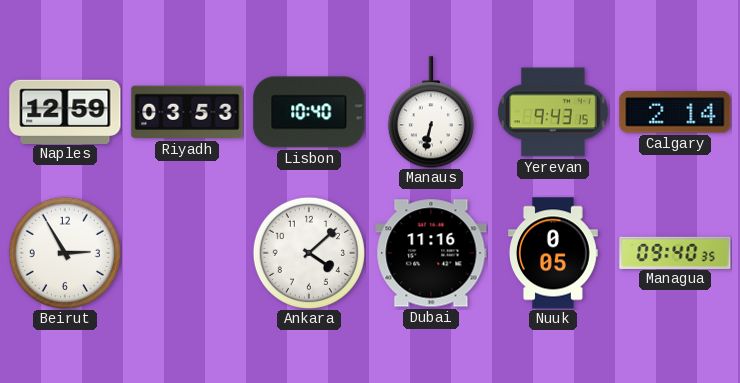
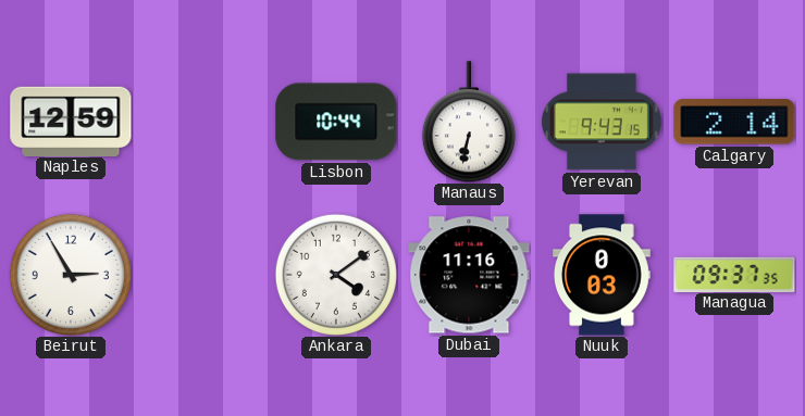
Riyadh: 03:53 -> none
Lisbon: 10:40 -> 10:44
Ankara: 4:08 -> 4:09
Nuuk: 0:05 -> 0:03
Managua: 09:40 -> 09:37
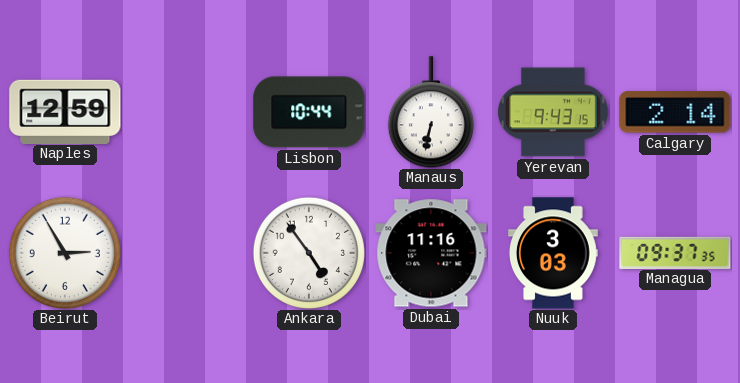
Ankara: 4:09 -> 4:54
Nuuk: 0:03 -> 3:03
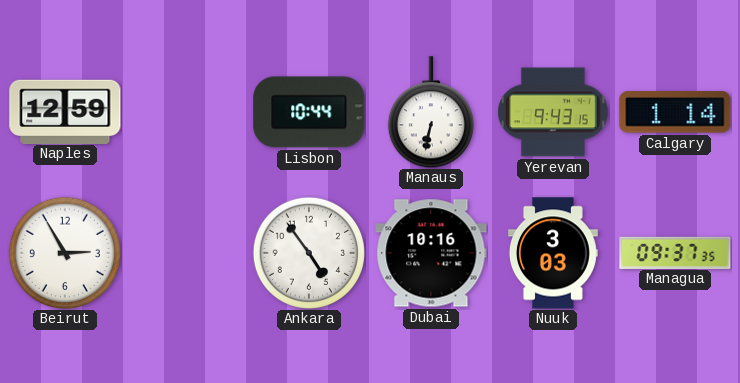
Calgary: 2:14 -> 1:14
Dubai: 11:16 -> 10:16
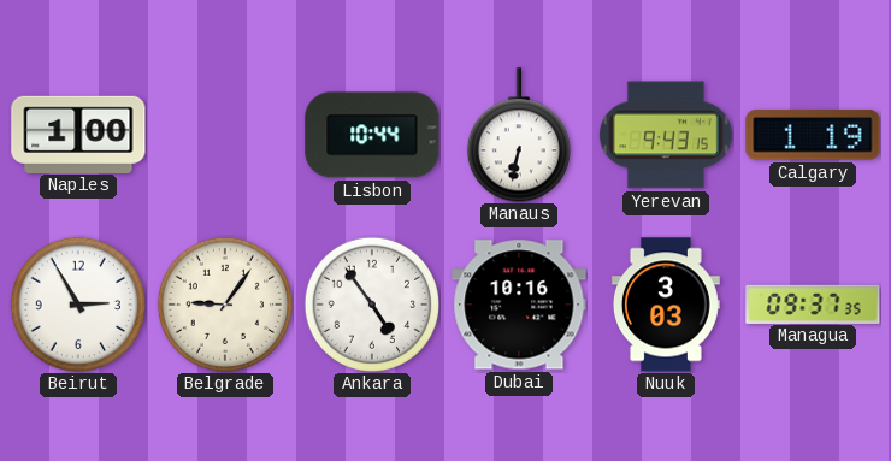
Naples: 12:59 -> 1:00
Calgary: 1:14 -> 1:19
Belgrade: none -> 9:06
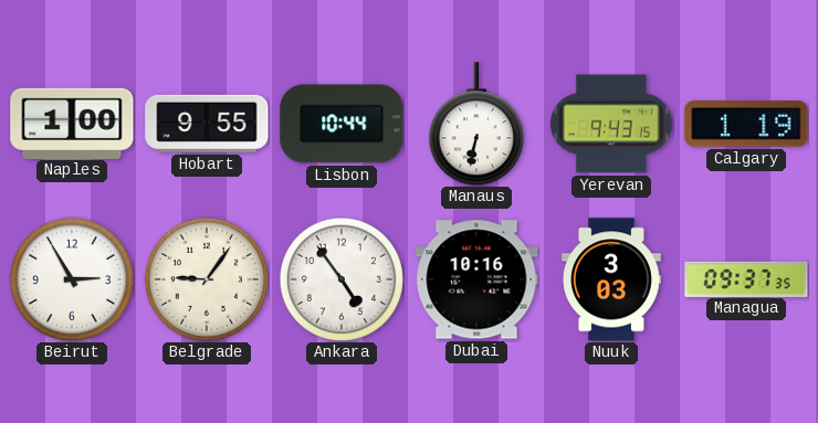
Hobart: none -> 9:55
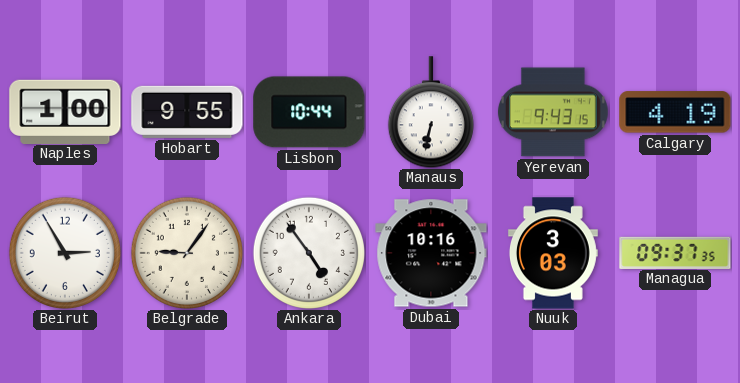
Calgary: 1:19 -> 4:19
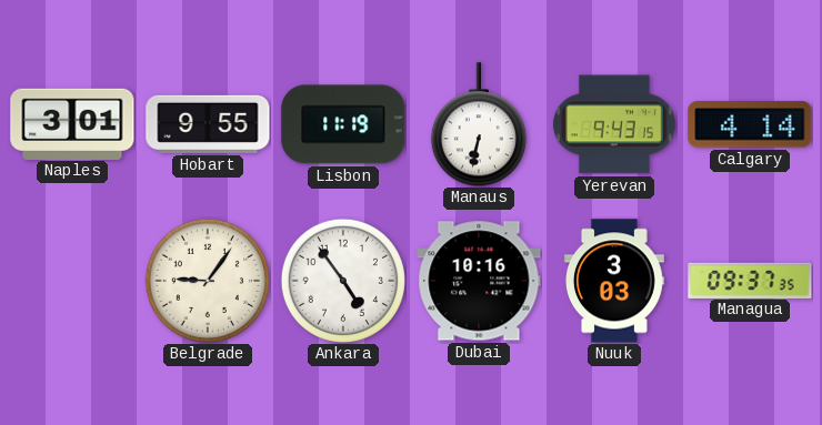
Naples: 1:00 -> 3:01
Lisbon: 10:44 -> 11:19
Calgary: 4:19 -> 4:14
Beirut: 2:55 -> none
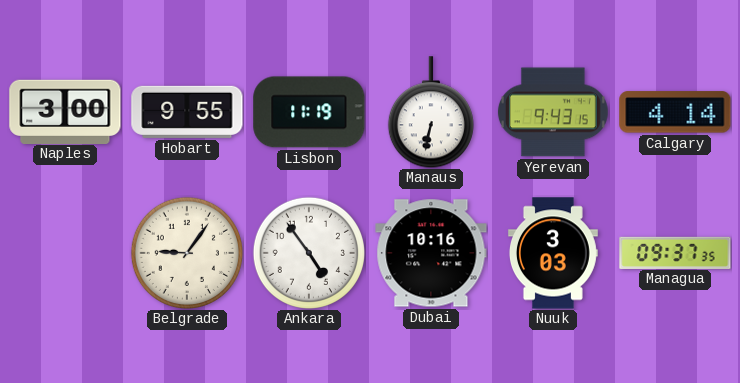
Naples: 3:01 -> 3:00
